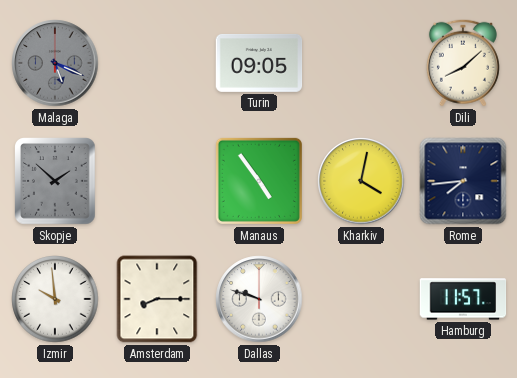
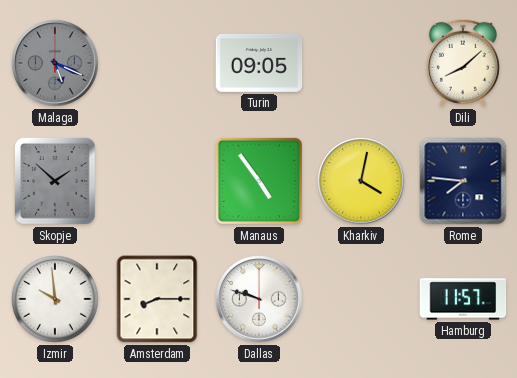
Rome: 7:44 -> 7:46
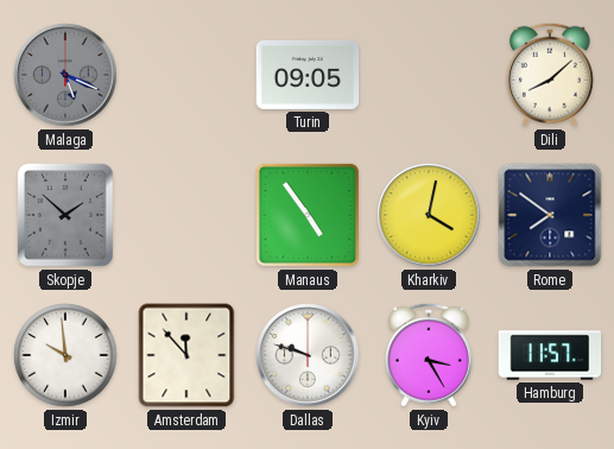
Rome: 7:46 -> 7:51
Amsterdam: 8:15 -> 11:53
Kyiv: none -> 3:25
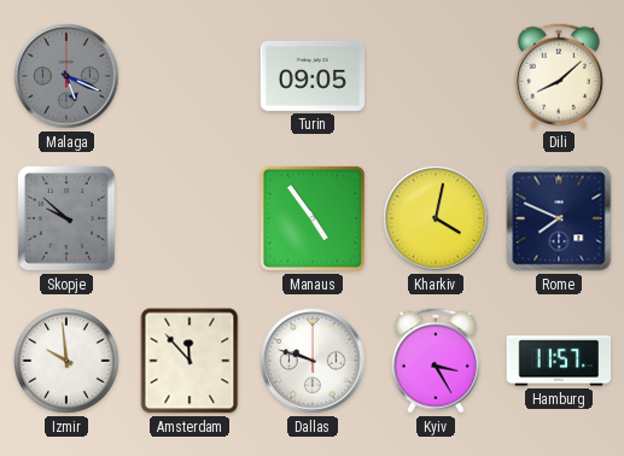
Skopje: 1:52 -> 9:52
Rome: 7:51 -> 7:49
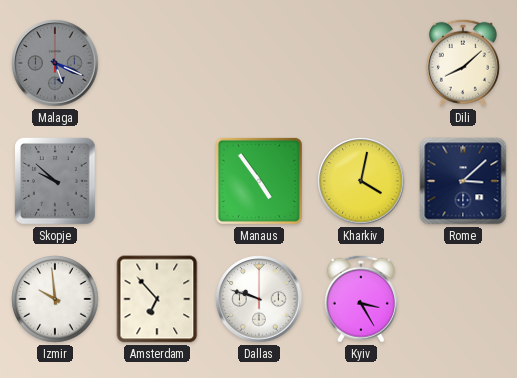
Turin: 09:05 -> none
Rome: 7:49 -> 3:08
Amsterdam: 11:53 -> 6:53
Hamburg: 11:57 -> none
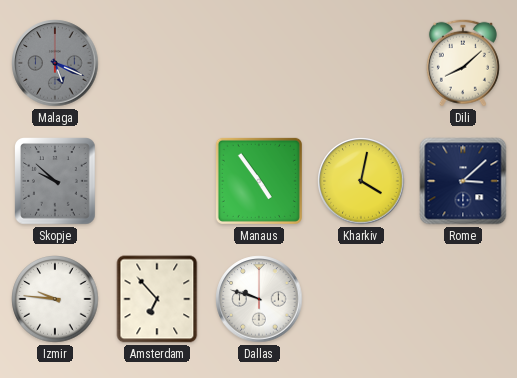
Izmir: 9:59 -> 9:46
Kyiv: 3:25 -> none
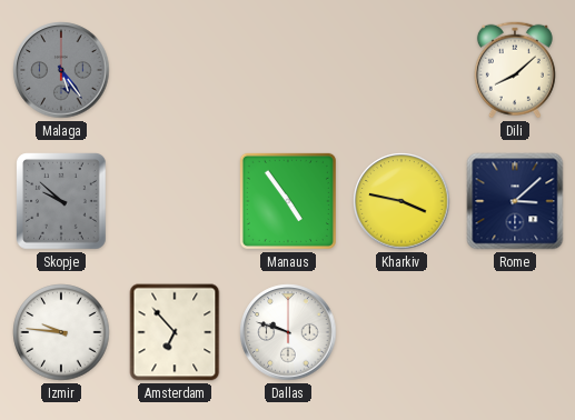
Malaga: 5:19 -> 5:24
Kharkiv: 4:02 -> 3:47
